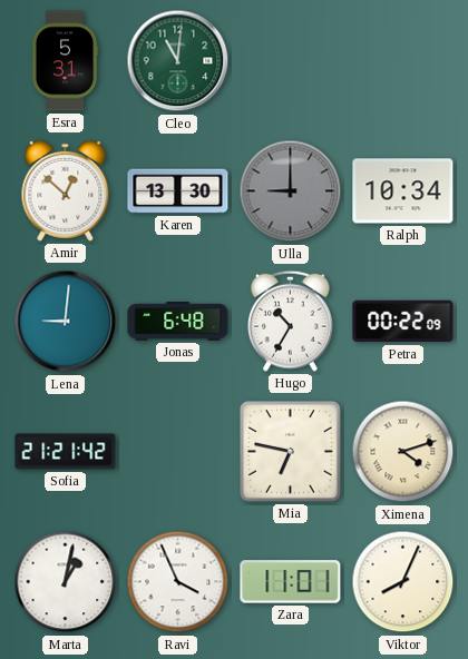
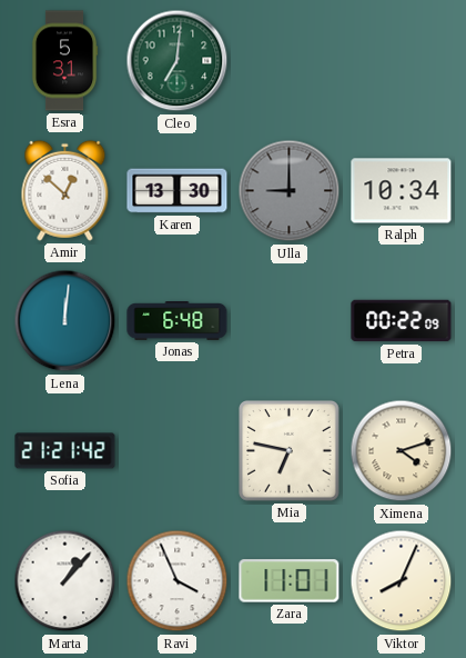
Cleo: 11:01 -> 7:01
Lena: 9:01 -> 12:01
Hugo: 10:35 -> none
Marta: 1:02 -> 1:07
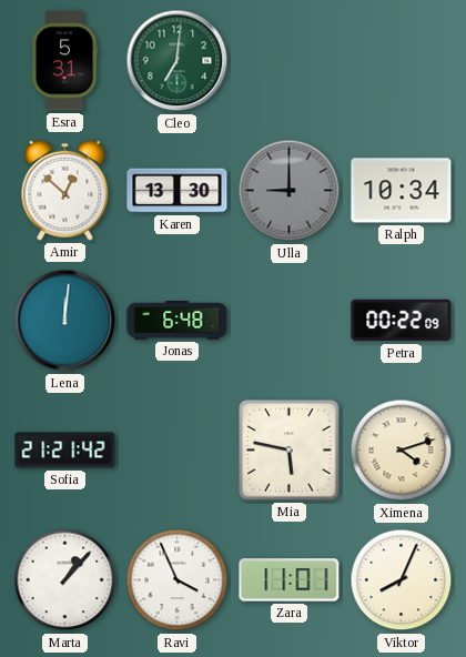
Mia: 6:47 -> 5:47
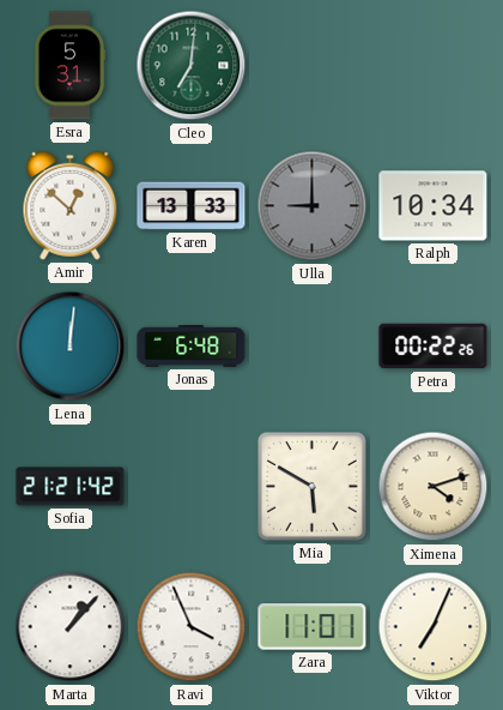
Karen: 13:30 -> 13:33
Petra: 00:22:09 -> 00:22:26
Mia: 5:47 -> 5:50
Viktor: 8:04 -> 7:04
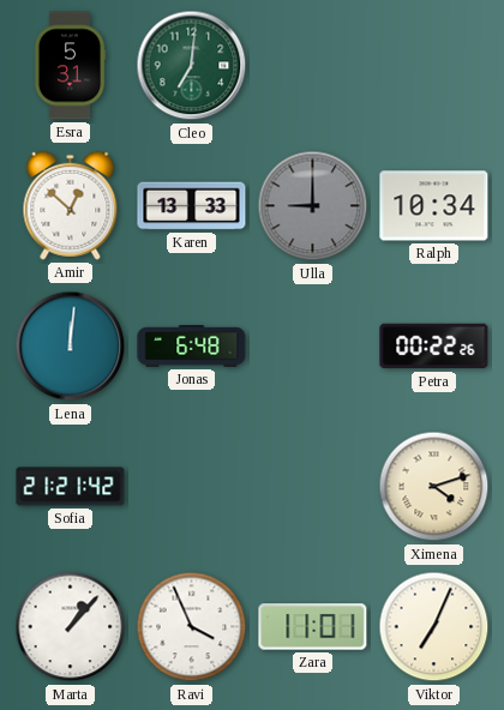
Mia: 5:50 -> none
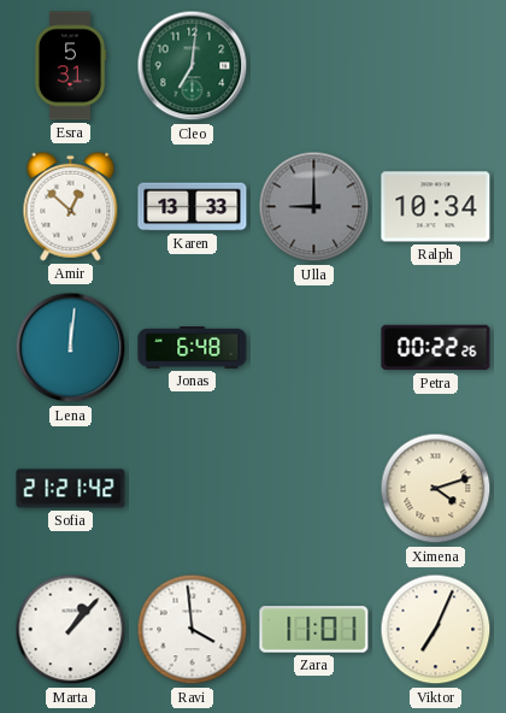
Ravi: 3:56 -> 3:59
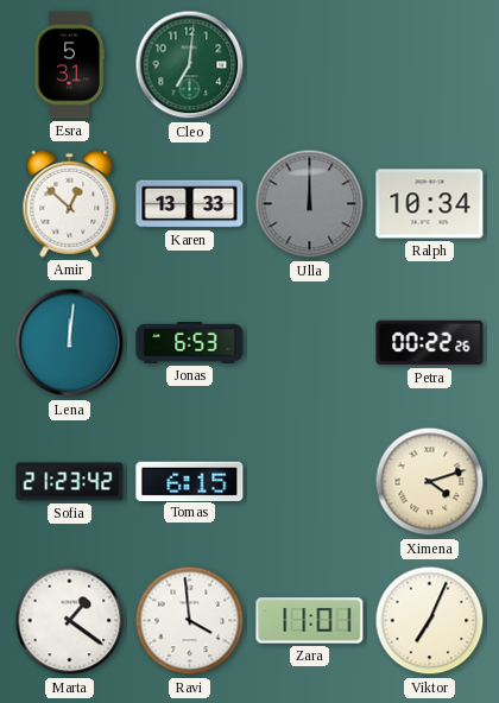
Ulla: 9:00 -> 12:00
Jonas: 6:48 -> 6:53
Sofia: 21:21 -> 21:23
Tomas: none -> 6:15
Marta: 1:07 -> 1:21
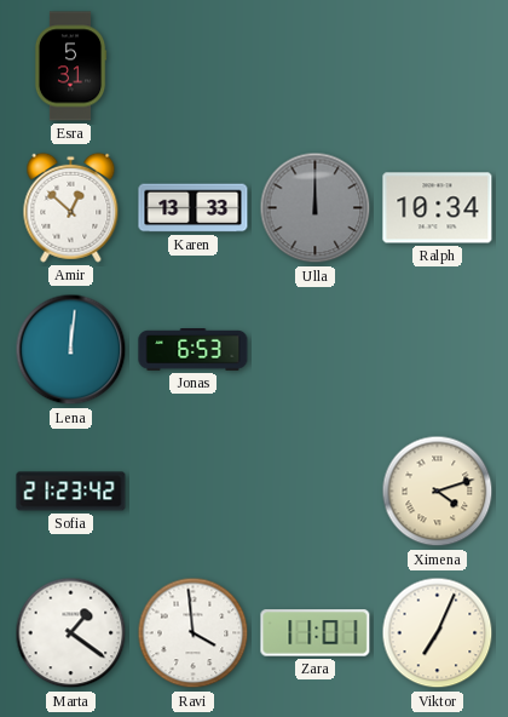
Cleo: 7:01 -> none
Petra: 00:22 -> none
Tomas: 6:15 -> none
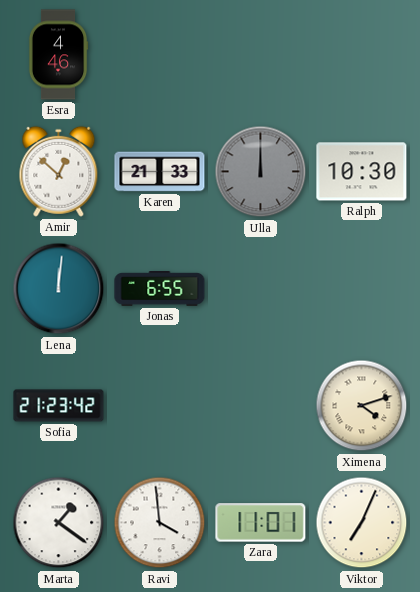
Esra: 5:31 -> 4:46
Karen: 13:33 -> 21:33
Ralph: 10:34 -> 10:30
Jonas: 6:53 -> 6:55
